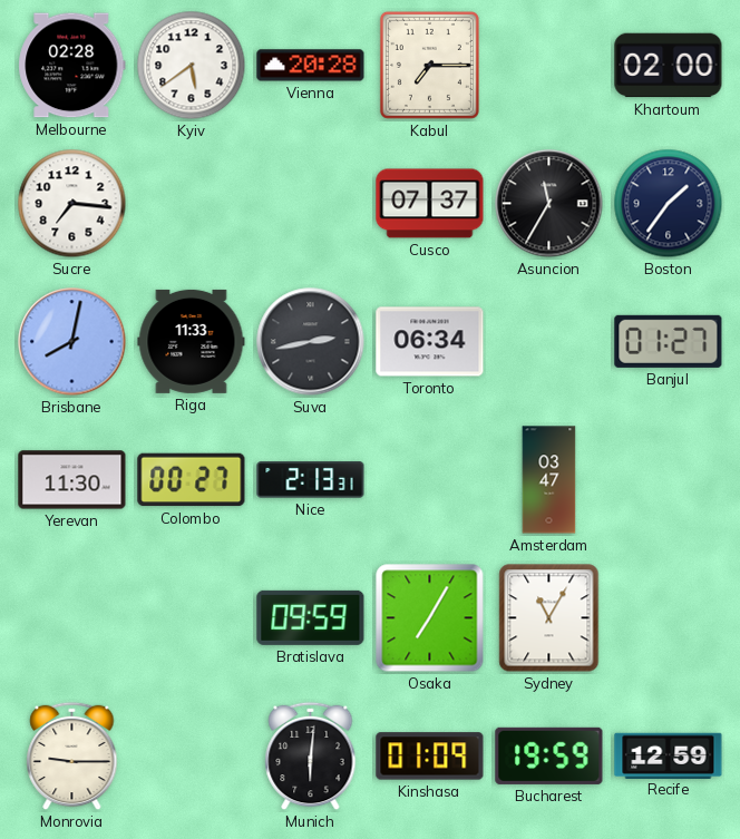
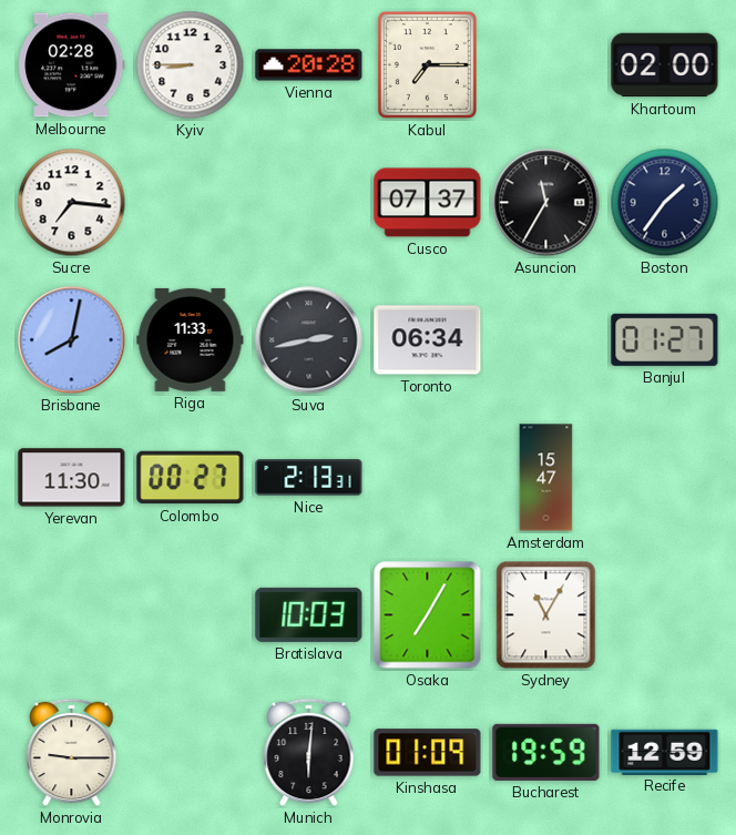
Kyiv: 5:39 -> 8:45
Amsterdam: 03:47 -> 15:47
Bratislava: 09:59 -> 10:03
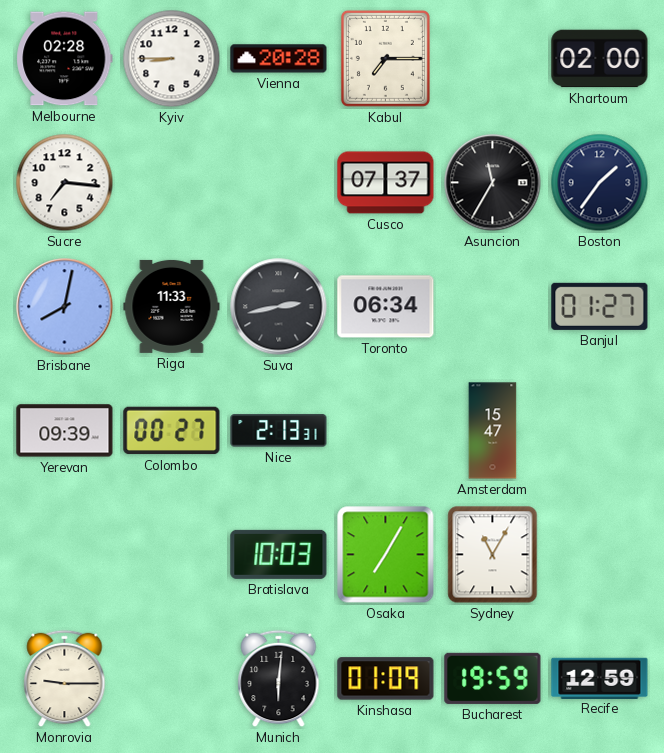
Yerevan: 11:30 -> 09:39
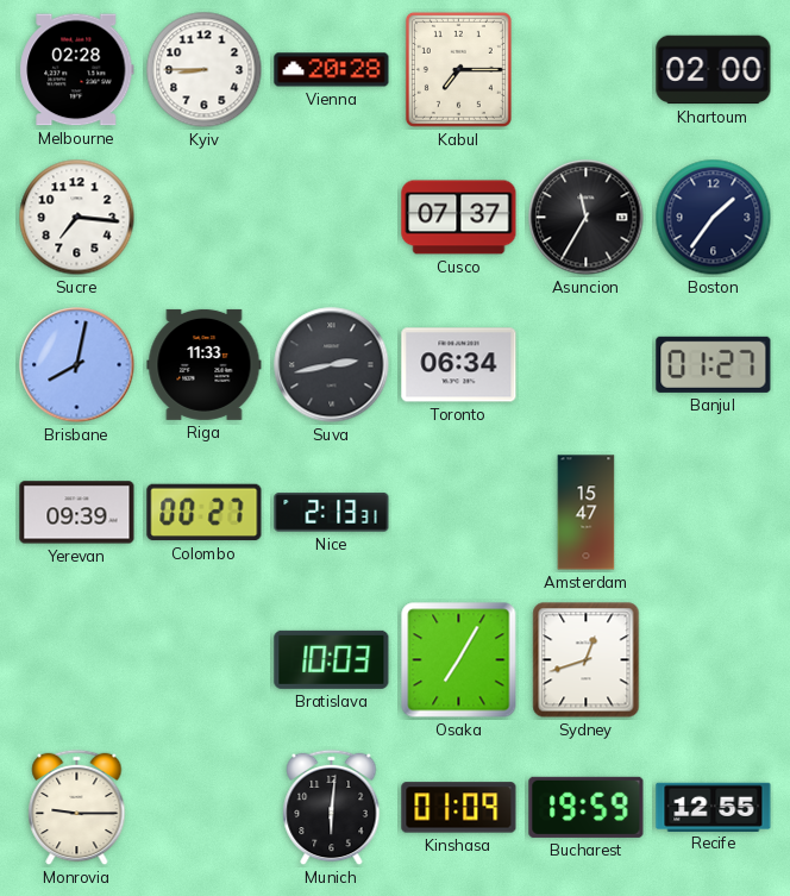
Sydney: 11:05 -> 12:42
Recife: 12:59 -> 12:55
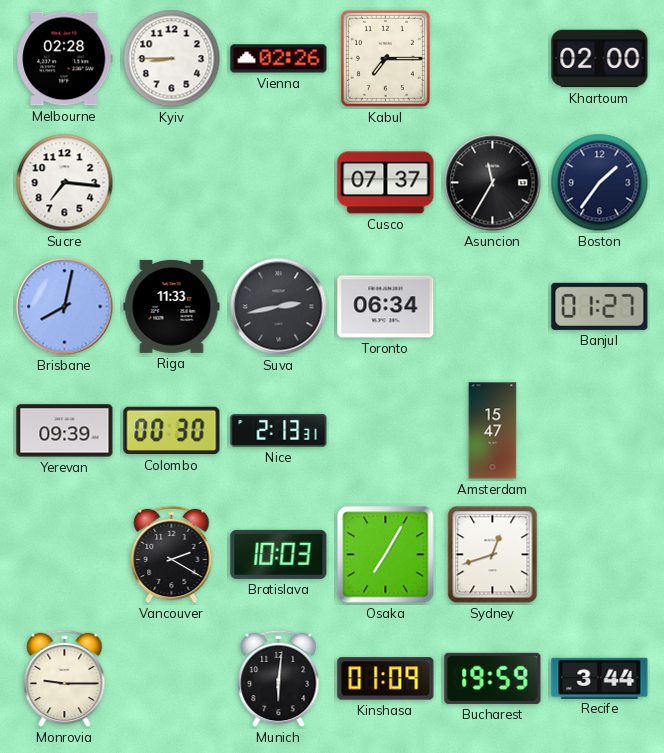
Vienna: 20:28 -> 02:26
Colombo: 00:27 -> 00:30
Vancouver: none -> 2:20
Recife: 12:55 -> 3:44
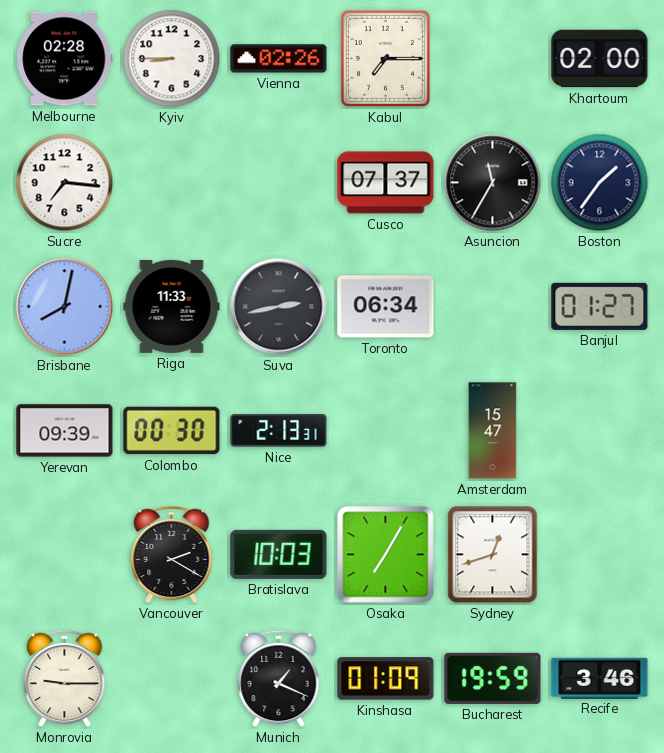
Munich: 6:01 -> 1:19
Recife: 3:44 -> 3:46
